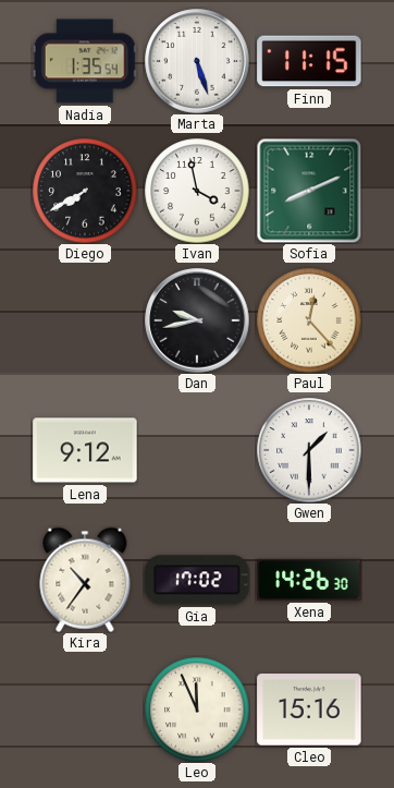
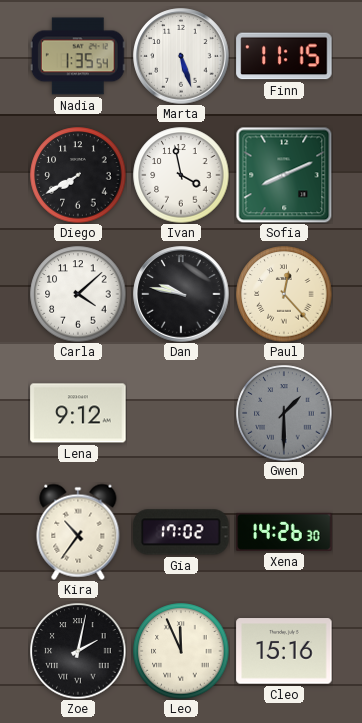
Carla: none -> 4:08
Dan: 9:43 -> 9:47
Gwen dial: white -> grey
Zoe: none -> 2:02
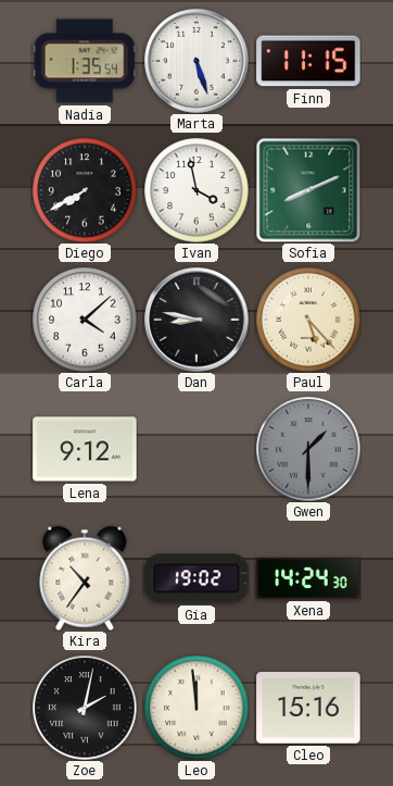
Dan: 9:47 -> 8:47
Paul: 12:23 -> 5:23
Gia: 17:02 -> 19:02
Xena: 14:26 -> 14:24
Leo: 11:56 -> 11:59
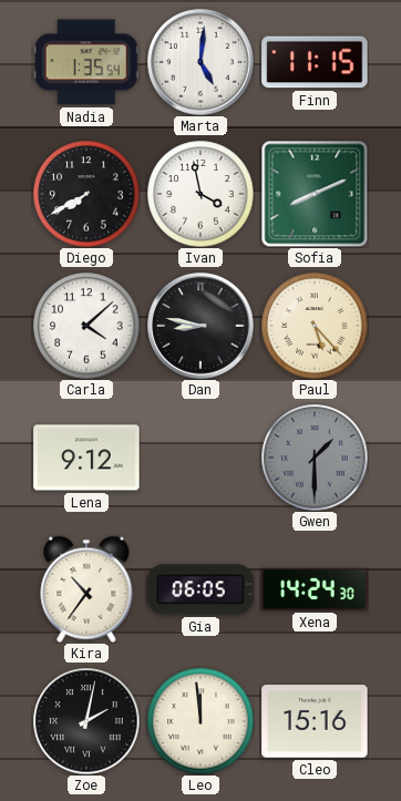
Marta: 5:27 -> 5:01
Gia: 19:02 -> 06:05
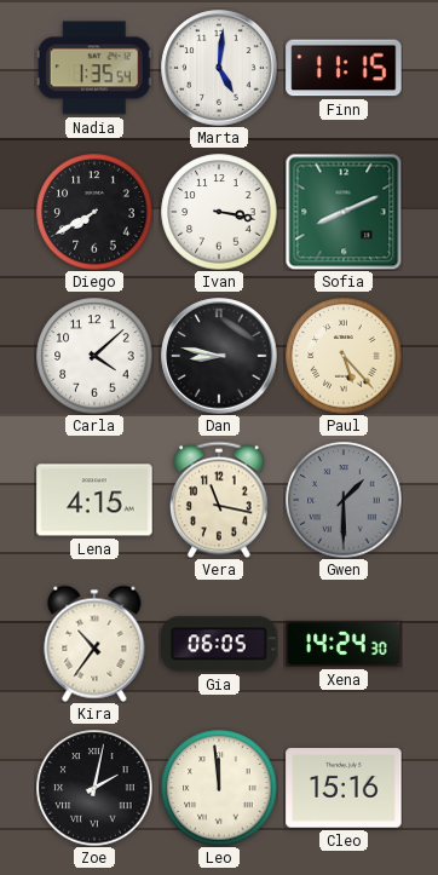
Ivan: 3:58 -> 3:17
Lena: 9:12 -> 4:15
Vera: none -> 11:17
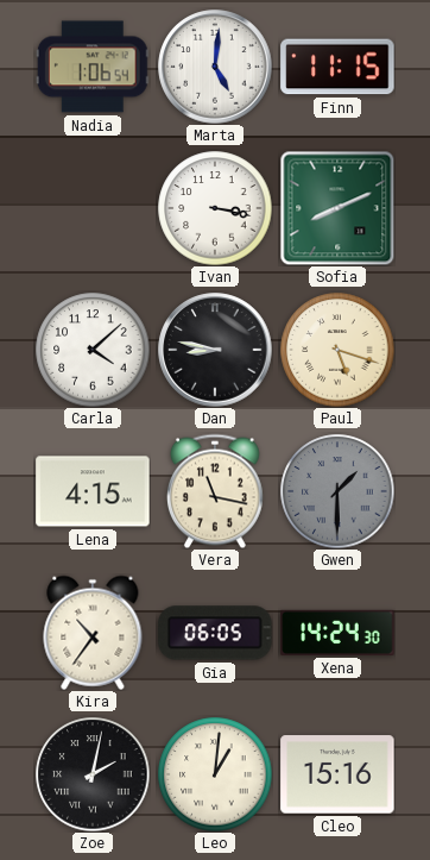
Nadia: 1:35 -> 1:06
Diego: 7:40 -> none
Paul: 5:23 -> 5:18
Leo: 11:59 -> 1:01
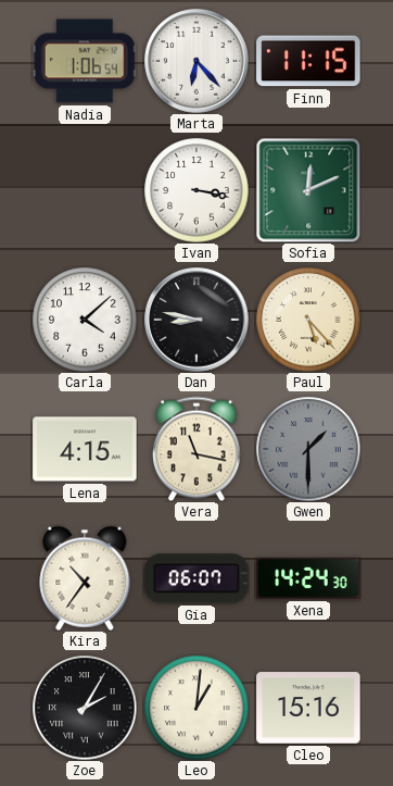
Marta: 5:01 -> 6:23
Sofia: 8:11 -> 12:11
Paul: 5:18 -> 5:23
Gia: 06:05 -> 06:07
Zoe: 2:02 -> 2:05
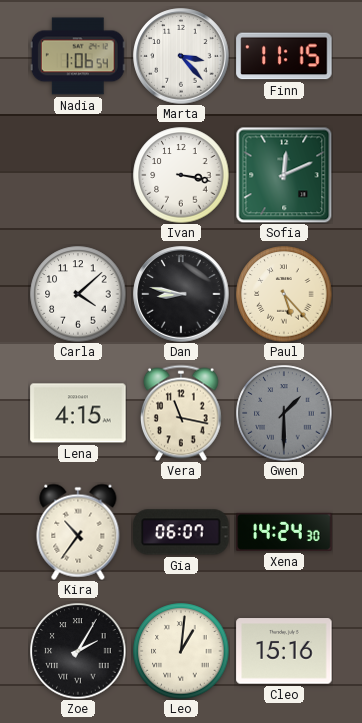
Marta: 6:23 -> 3:23
